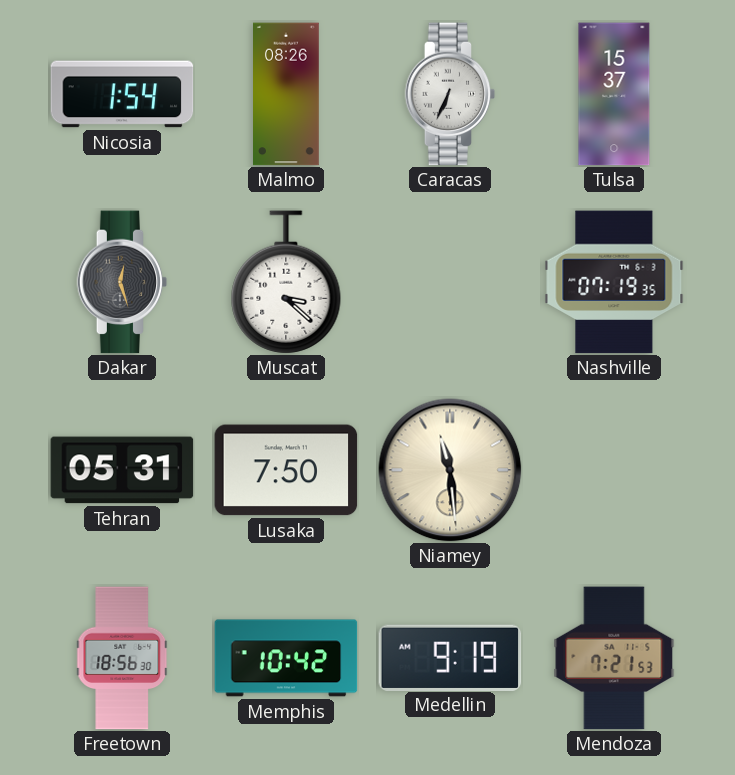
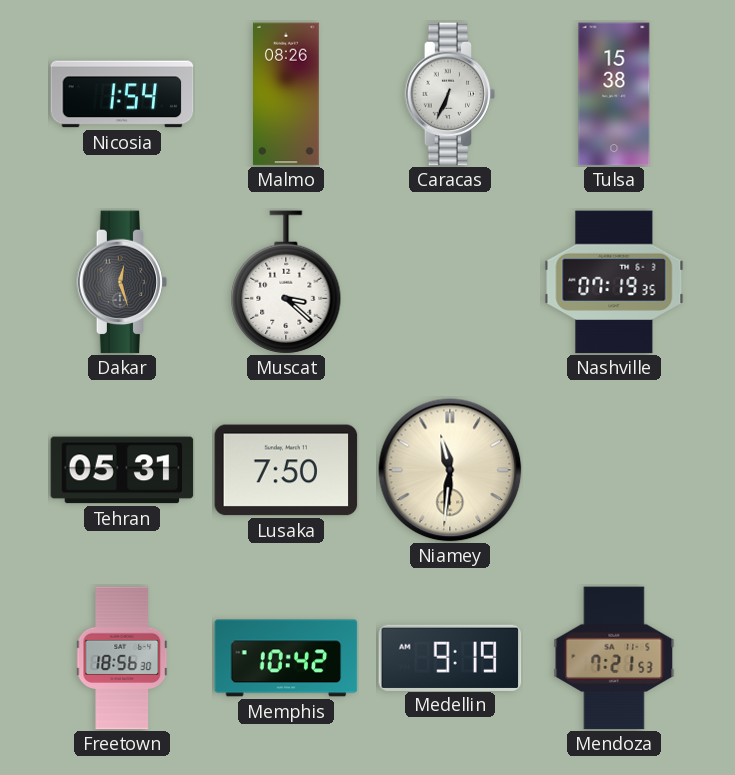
Tulsa: 15:37 -> 15:38
Niamey: 11:29 -> 11:31
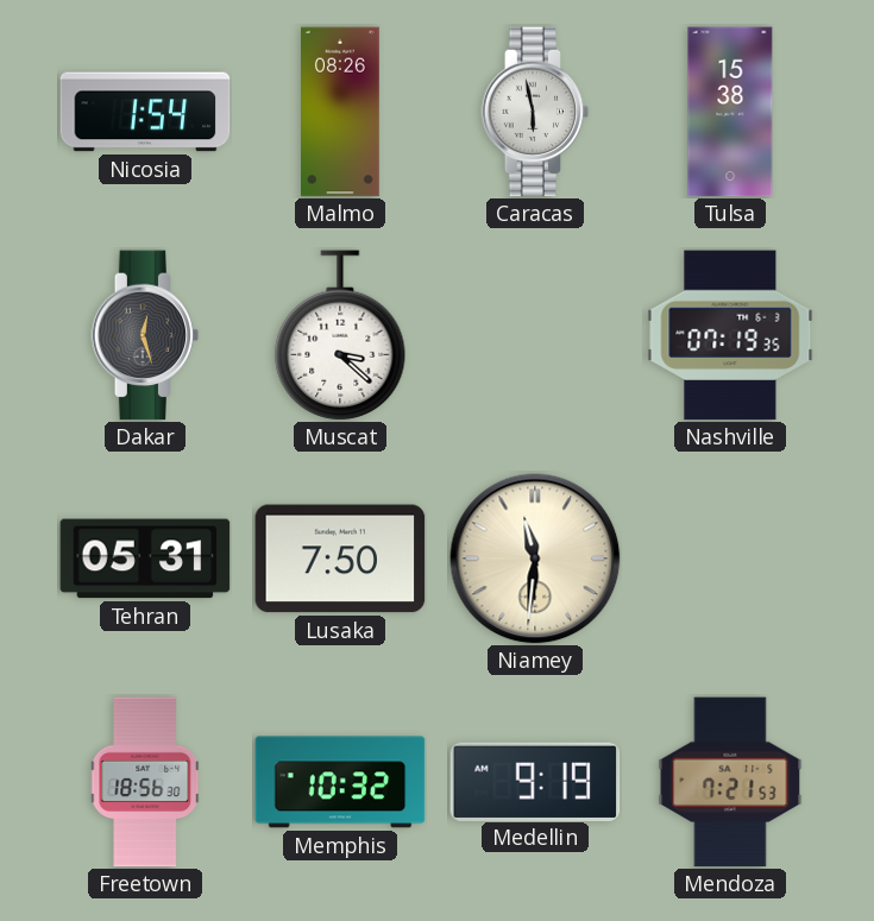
Caracas: 6:34 -> 5:58
Memphis: 10:42 -> 10:32
